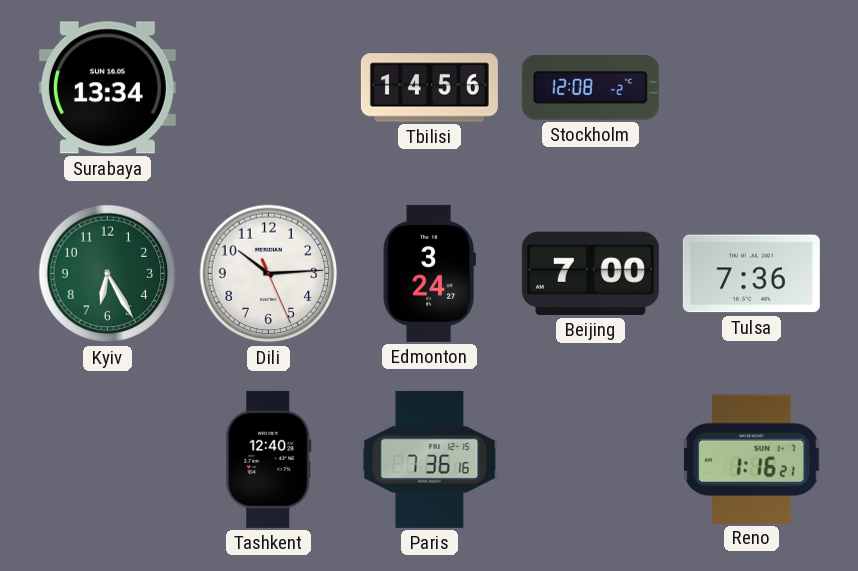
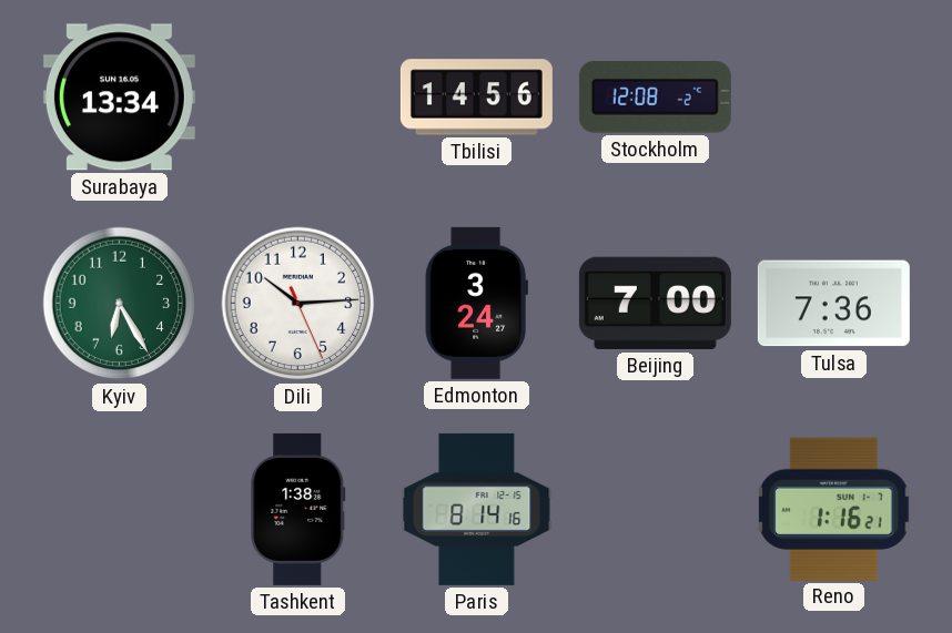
Tashkent: 12:40 -> 1:38
Paris: 7:36 -> 8:14
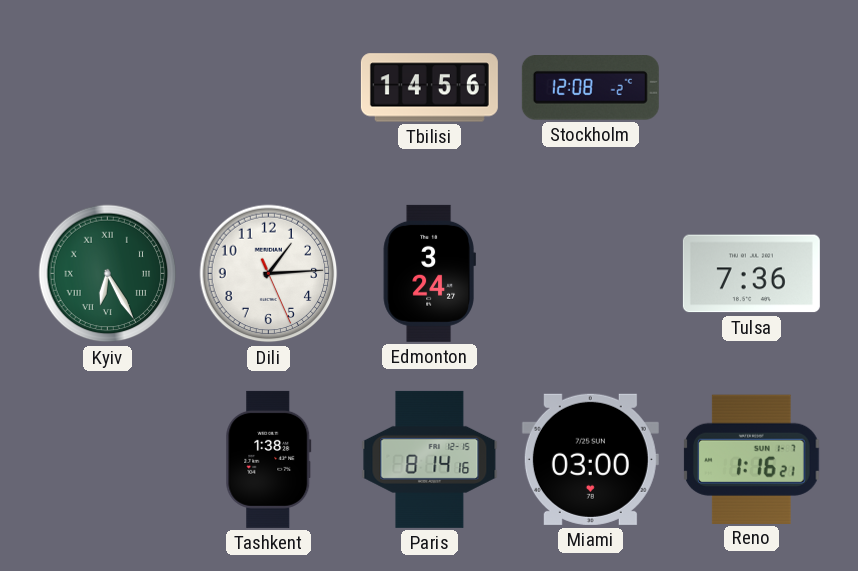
Surabaya: 13:34 -> none
Kyiv numerals: Arabic -> Roman
Dili: 10:14 -> 1:14
Beijing: 7:00 -> none
Miami: none -> 03:00
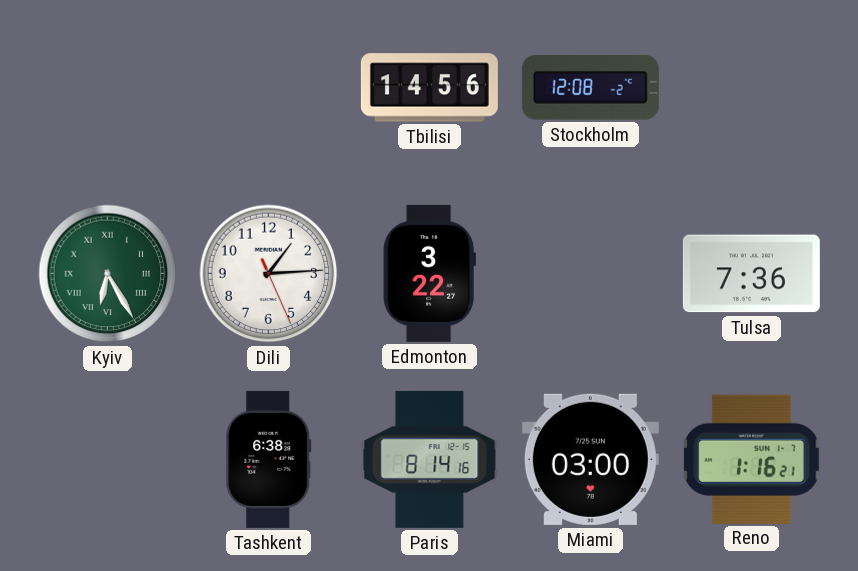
Edmonton: 3:24 -> 3:22
Tashkent: 1:38 -> 6:38
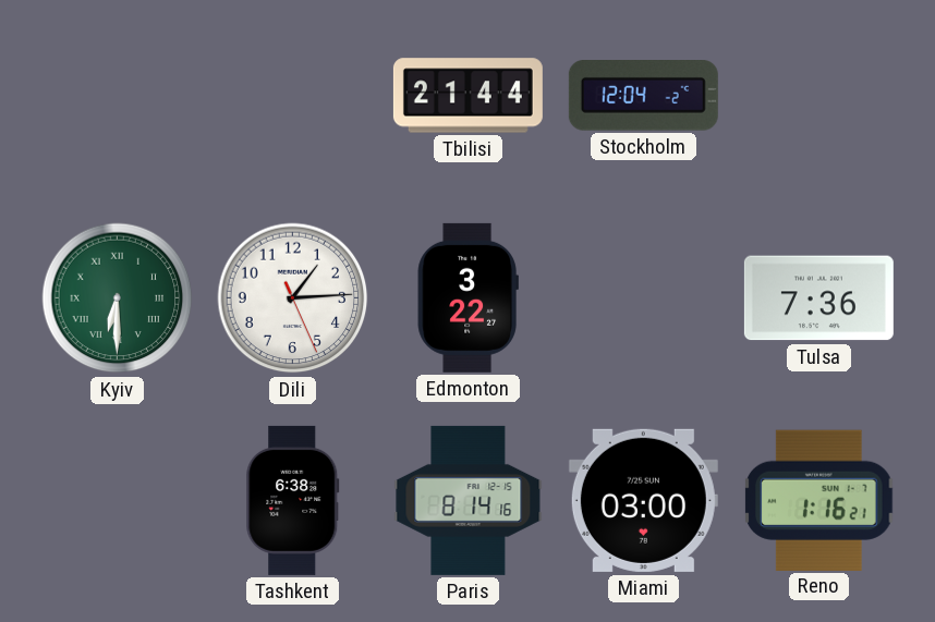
Tbilisi: 14:56 -> 21:44
Stockholm: 12:08 -> 12:04
Kyiv: 6:25 -> 6:30
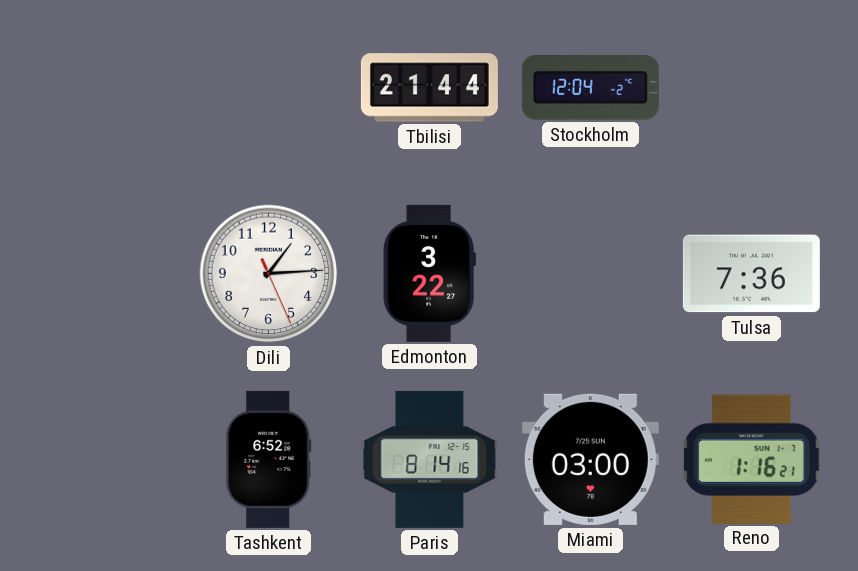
Kyiv: 6:30 -> none
Tashkent: 6:38 -> 6:52
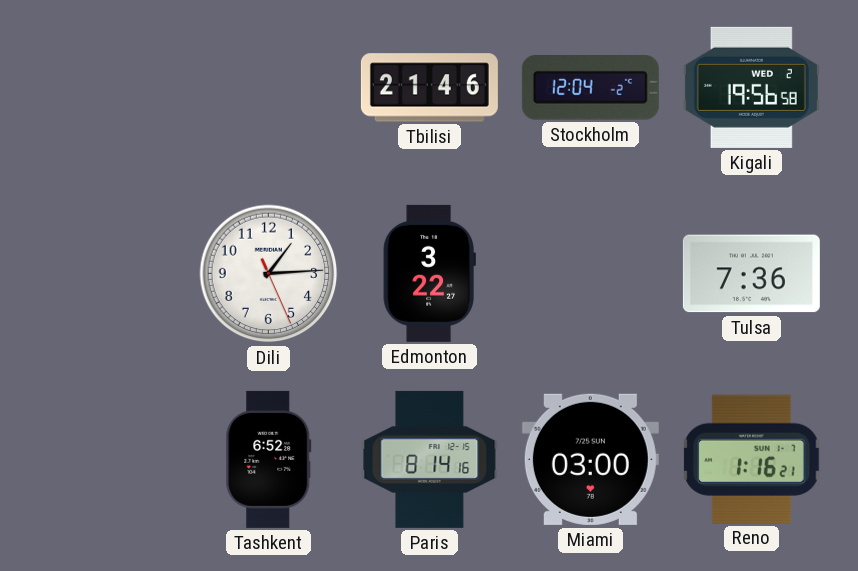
Tbilisi: 21:44 -> 21:46
Kigali: none -> 19:56
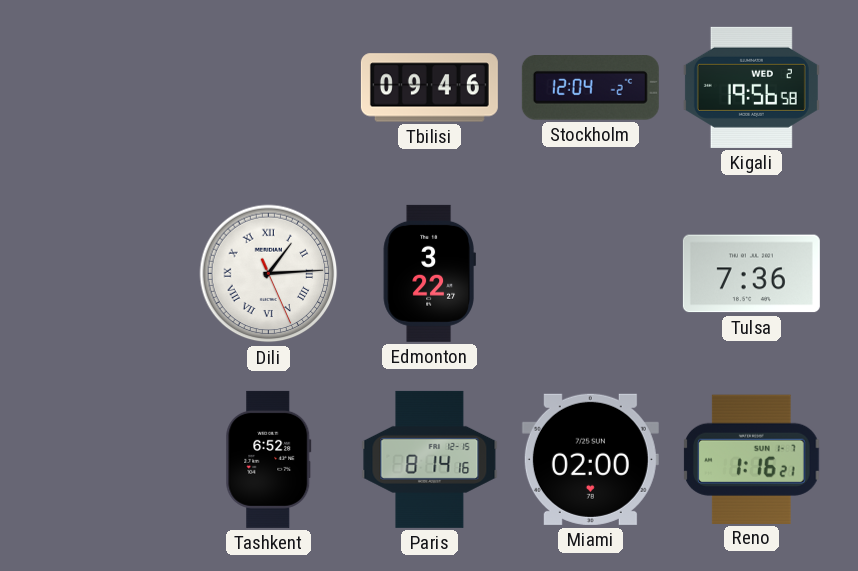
Tbilisi: 21:46 -> 09:46
Dili numerals: Arabic -> Roman
Miami: 03:00 -> 02:00
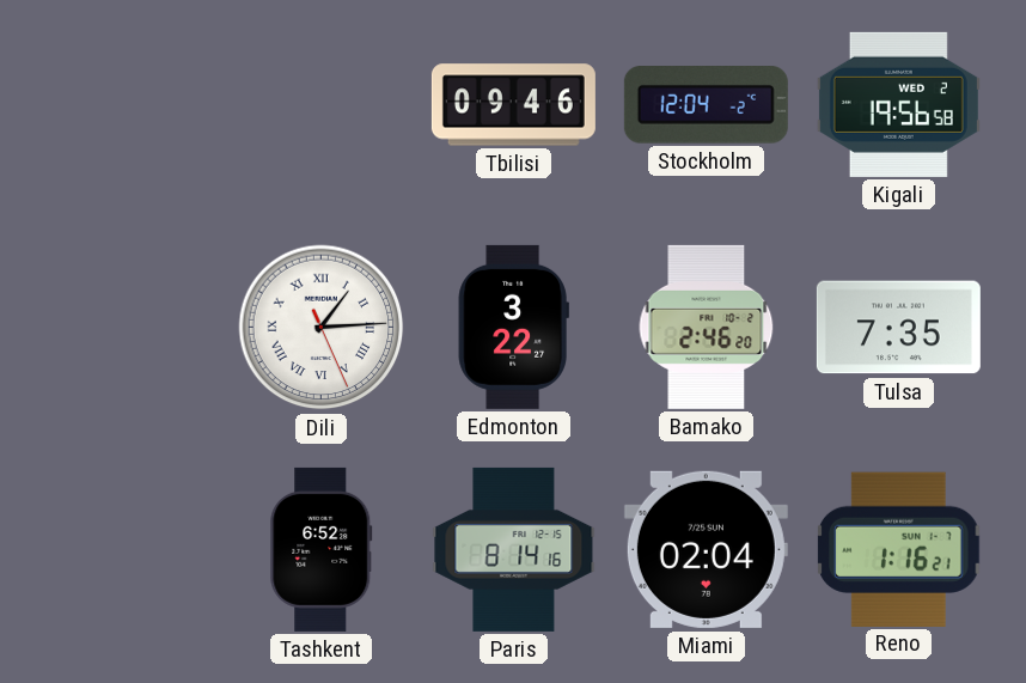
Bamako: none -> 2:46
Tulsa: 7:36 -> 7:35
Miami: 02:00 -> 02:04
